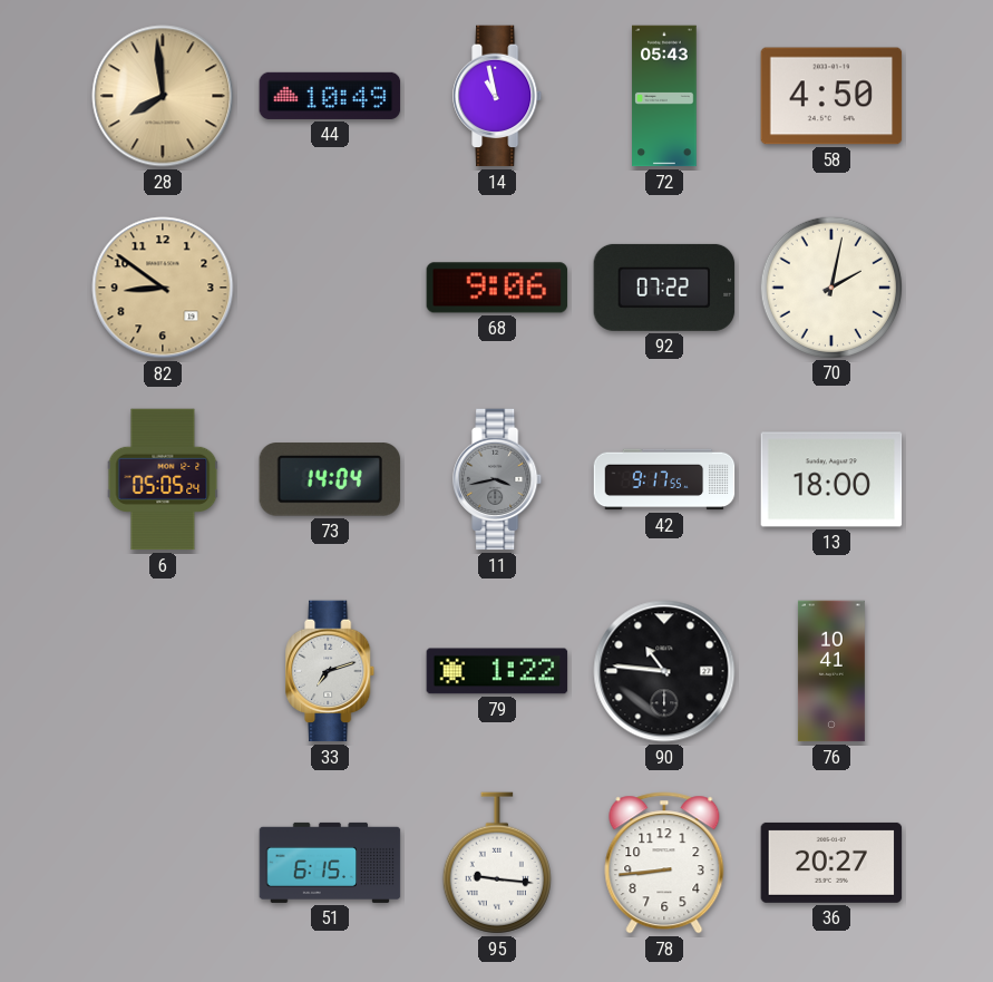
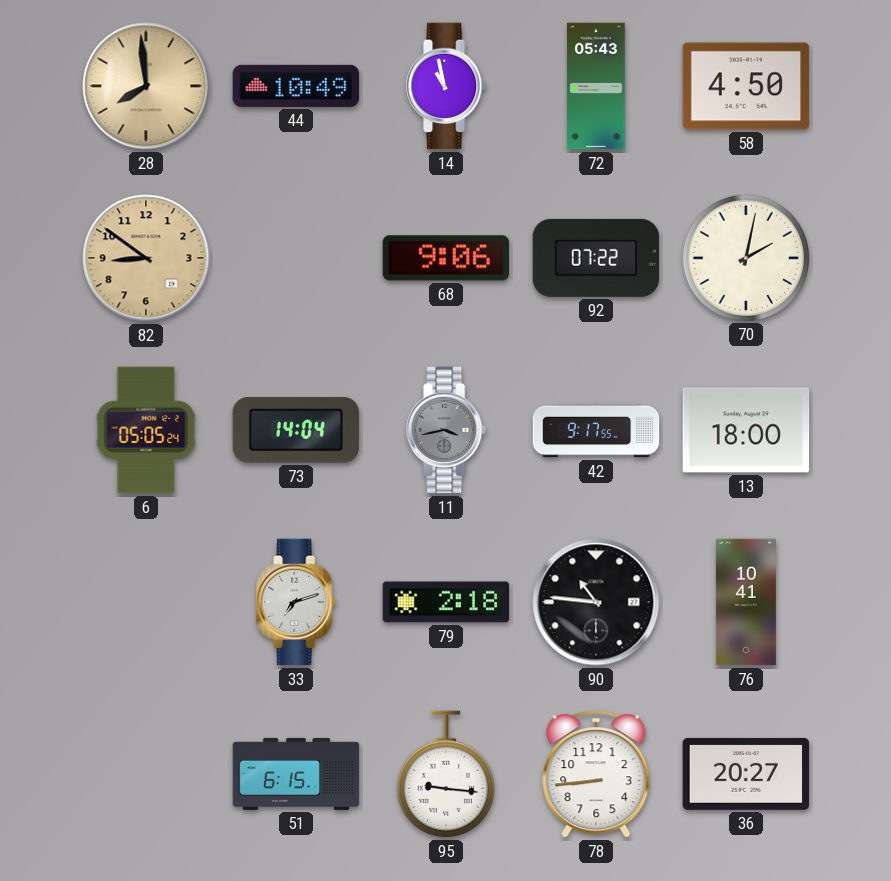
79: 1:22 -> 2:18
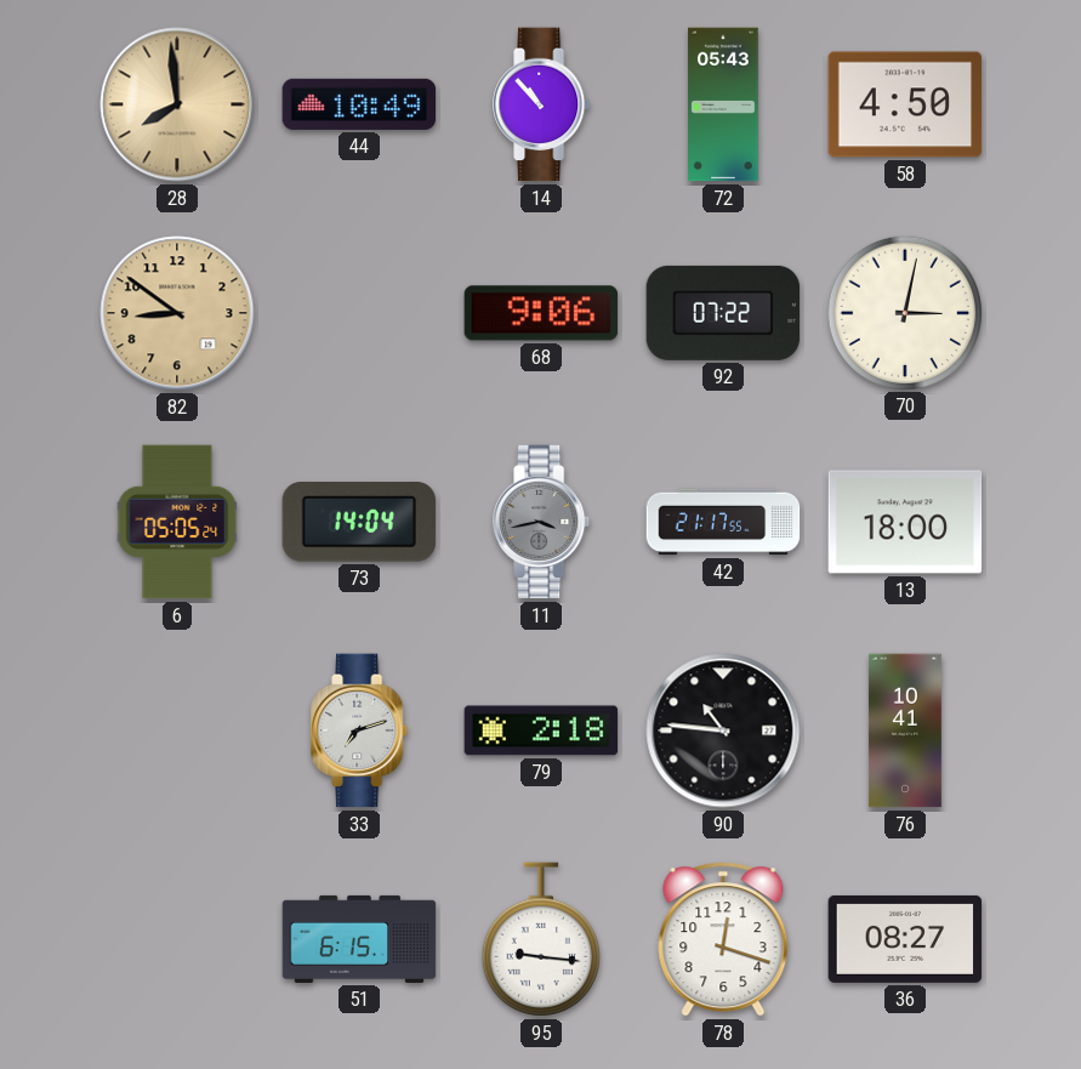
14: 10:58 -> 10:53
70: 2:02 -> 3:02
42: 9:17 -> 21:17
78: 8:44 -> 12:18
36: 20:27 -> 08:27
